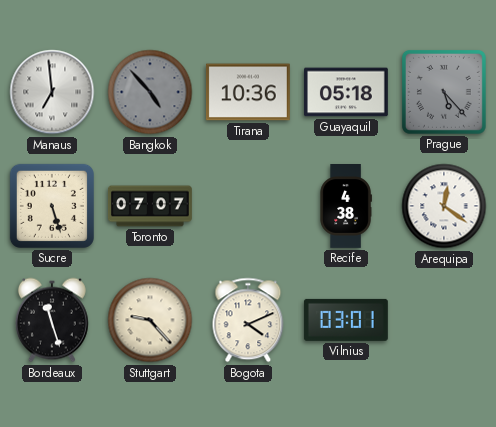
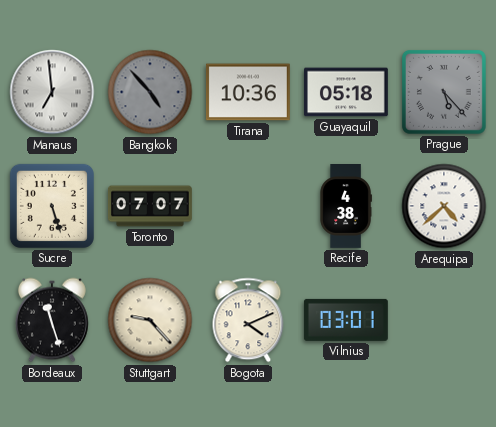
Arequipa: 12:21 -> 4:38
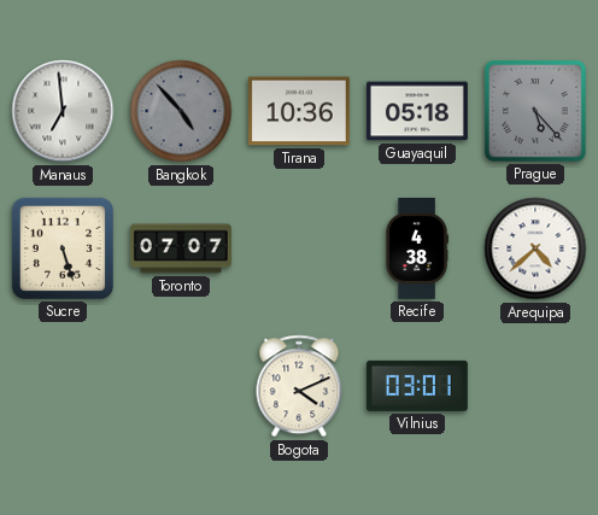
Bordeaux: 11:27 -> none
Stuttgart: 9:23 -> none
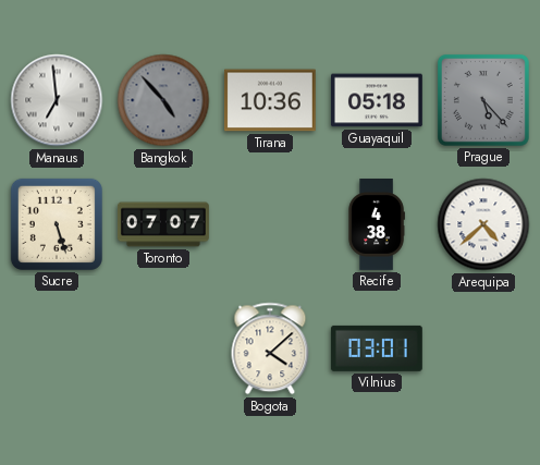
Bogota: 4:11 -> 4:08
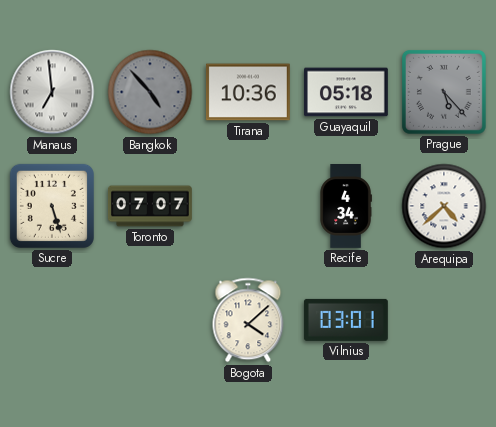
Recife: 4:38 -> 4:34
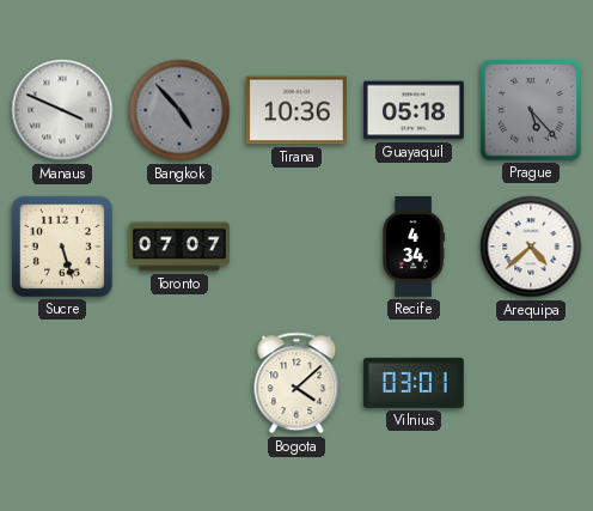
Manaus: 6:59 -> 3:49
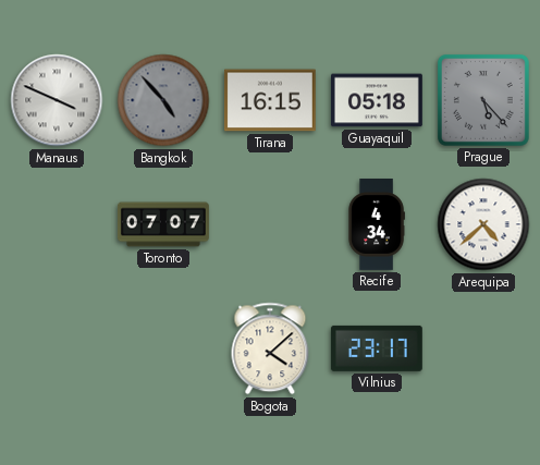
Tirana: 10:36 -> 16:15
Sucre: 5:27 -> none
Vilnius: 03:01 -> 23:17
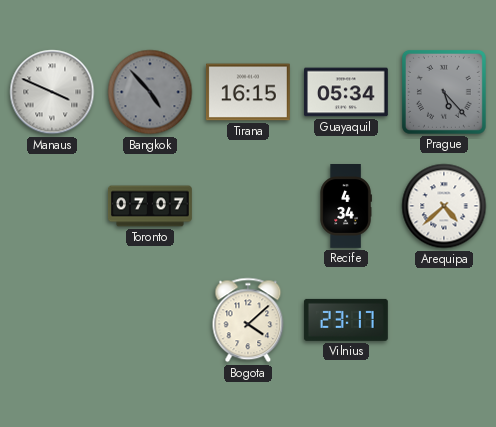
Guayaquil: 05:18 -> 05:34
